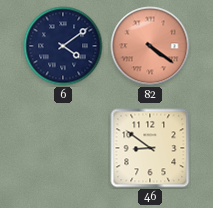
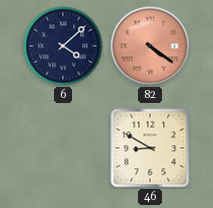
6: 4:09 -> 4:08
46: 8:51 -> 8:50
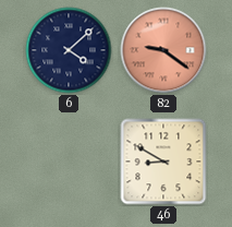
82: 4:21 -> 9:21
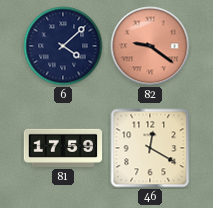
81: none -> 17:59
46: 8:50 -> 12:20
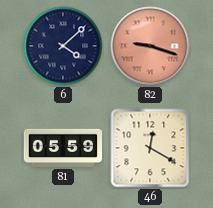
82: 9:21 -> 9:18
81: 17:59 -> 05:59
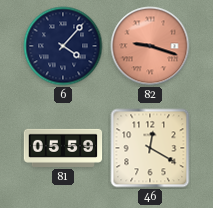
6: 4:08 -> 4:07
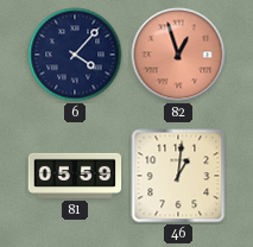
82: 9:18 -> 12:57
46: 12:20 -> 1:01
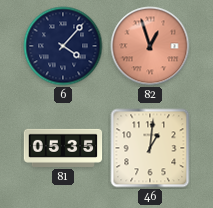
81: 05:59 -> 05:35
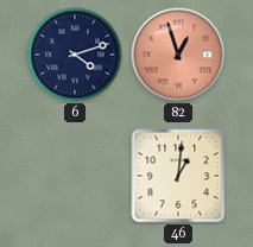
6: 4:07 -> 4:12
81: 05:35 -> none
